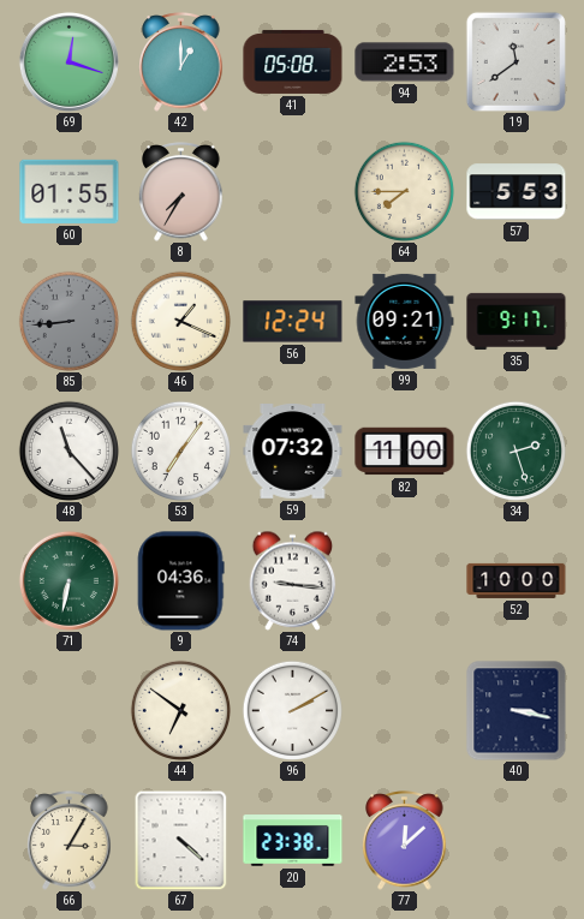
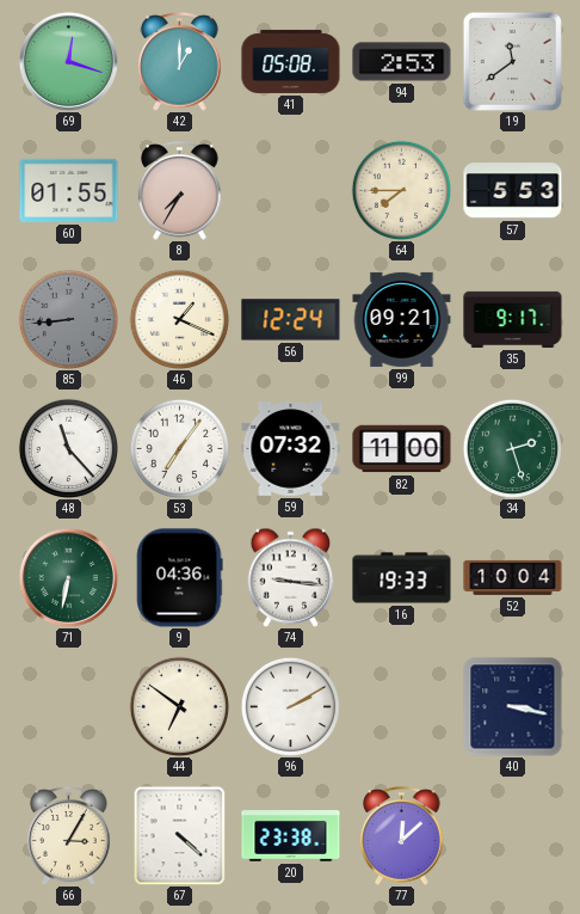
16: none -> 19:33
52: 10:00 -> 10:04
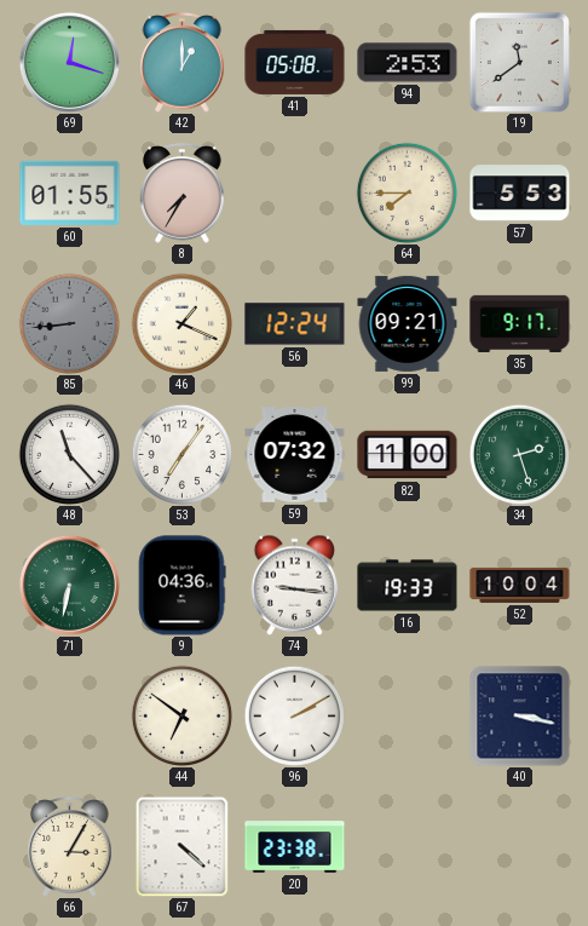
77: 12:08 -> none
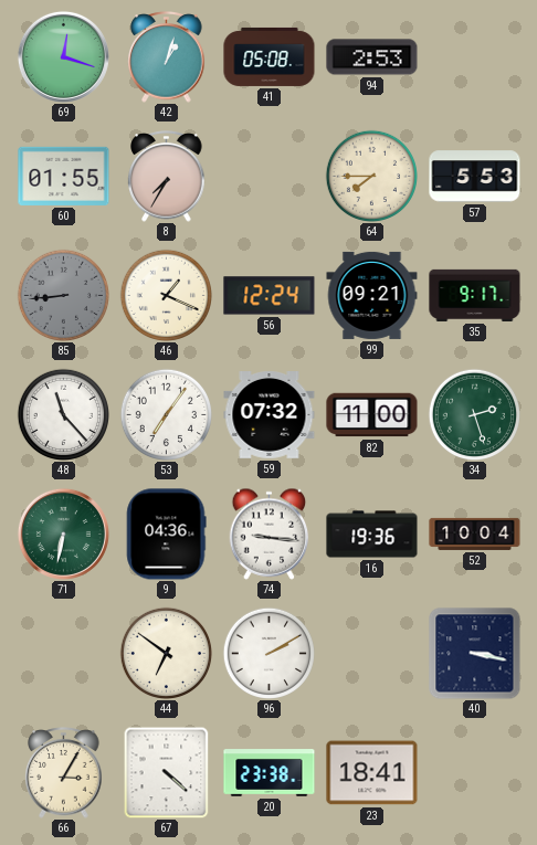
42: 1:00 -> 1:03
19: 11:39 -> none
16: 19:33 -> 19:36
23: none -> 18:41
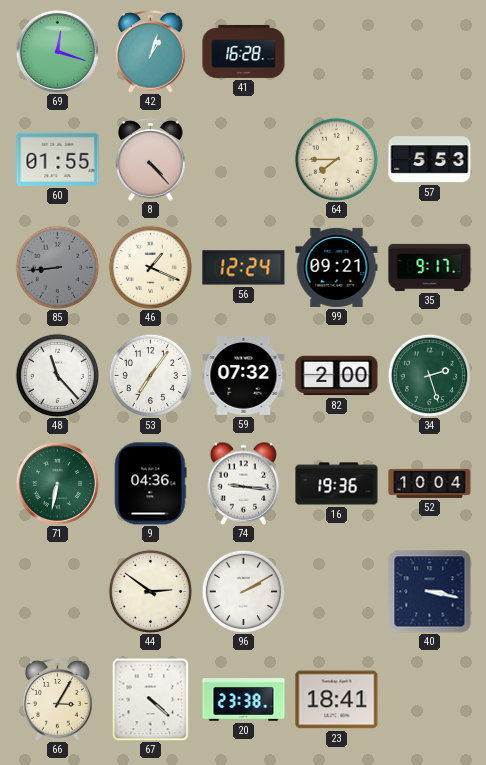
41: 05:08 -> 16:28
94: 2:53 -> none
8: 7:35 -> 4:23
82: 11:00 -> 2:00
44: 6:51 -> 2:51
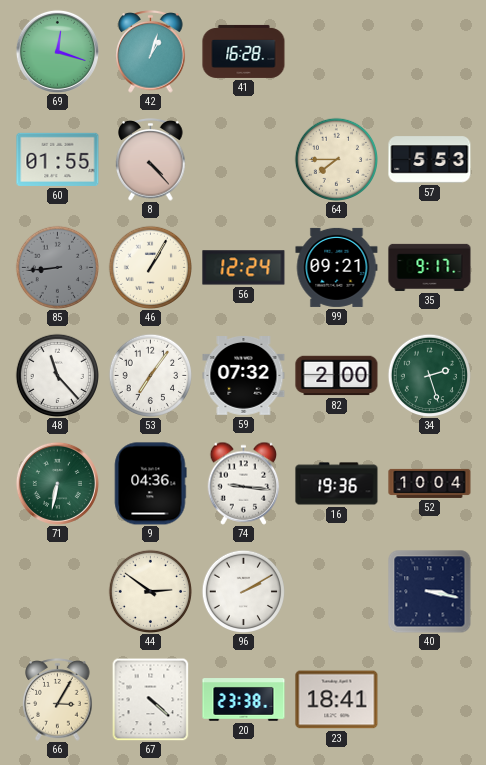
46: 1:19 -> 1:05
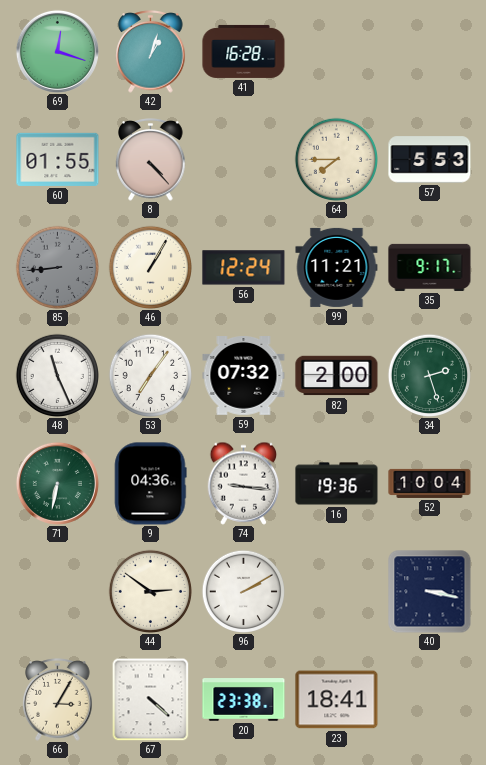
99: 09:21 -> 11:21
48: 11:23 -> 11:26
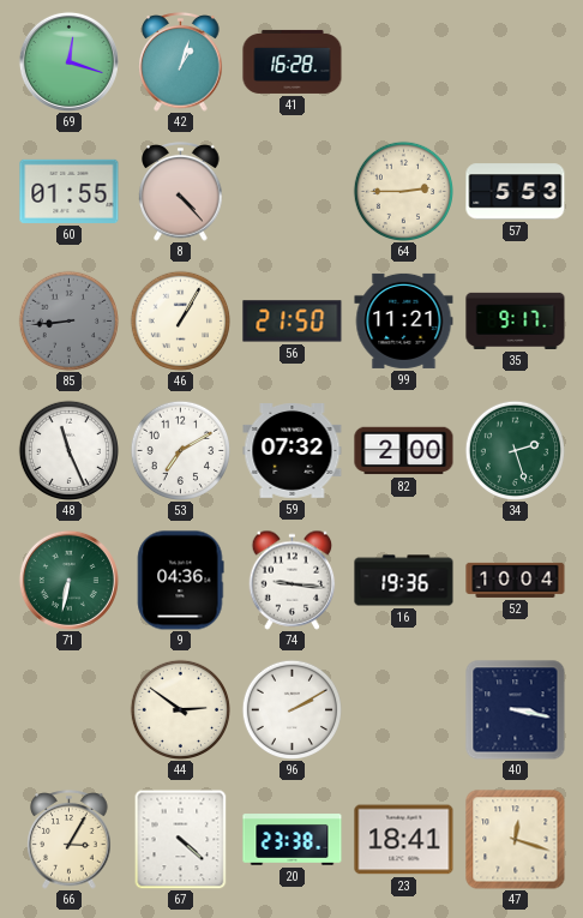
64: 7:45 -> 2:45
56: 12:24 -> 21:50
53: 7:06 -> 7:10
47: none -> 12:18
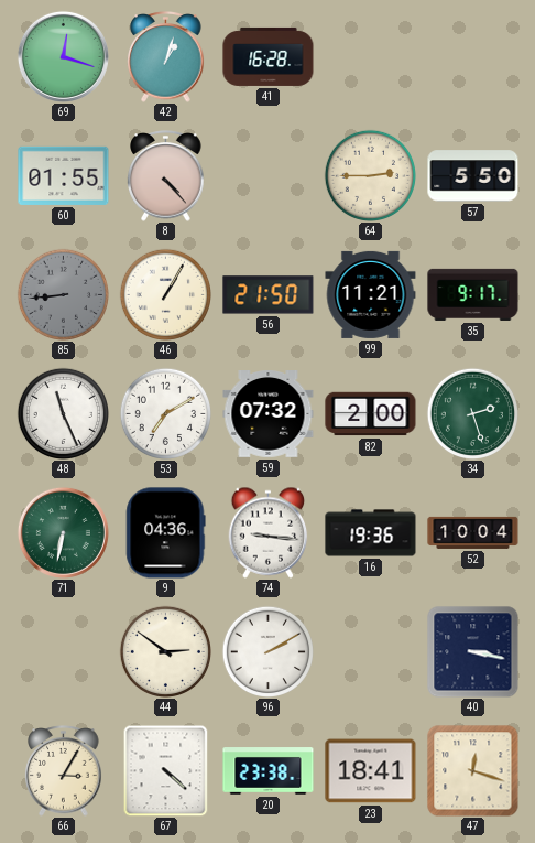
57: 5:53 -> 5:50
